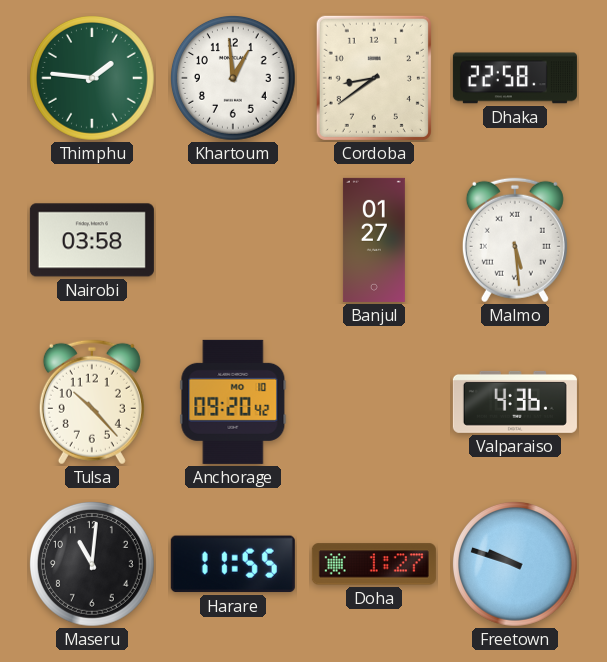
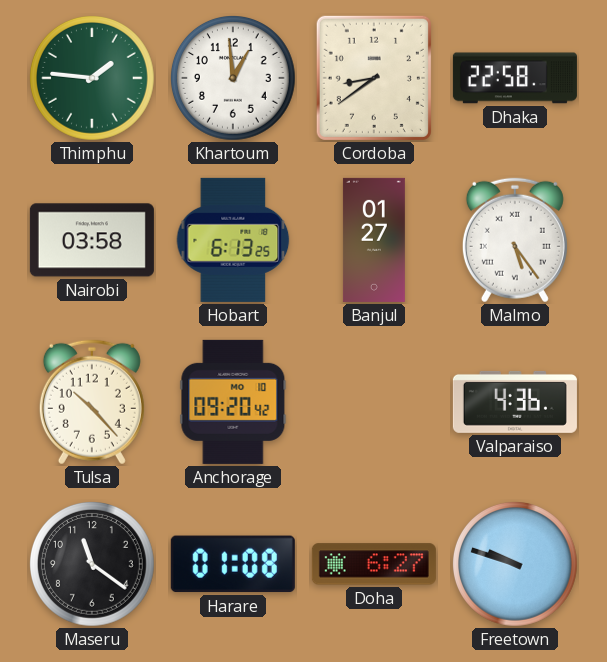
Hobart: none -> 6:13
Malmo: 5:29 -> 5:24
Maseru: 11:01 -> 11:21
Harare: 11:55 -> 01:08
Doha: 1:27 -> 6:27
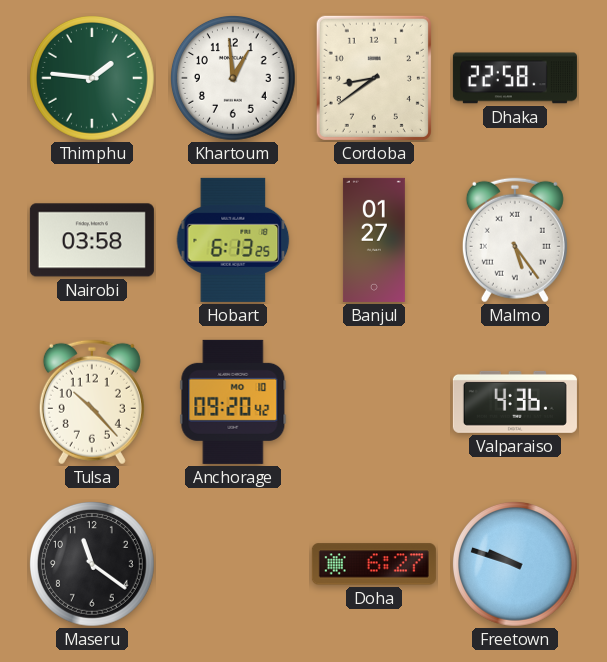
Harare: 01:08 -> none
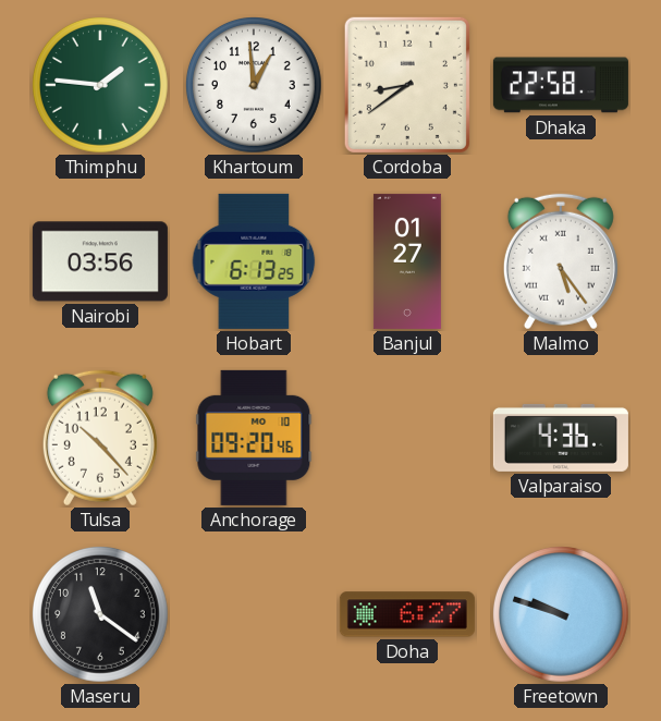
Nairobi: 03:58 -> 03:56
Anchorage: 09:20:42 -> 09:20:46
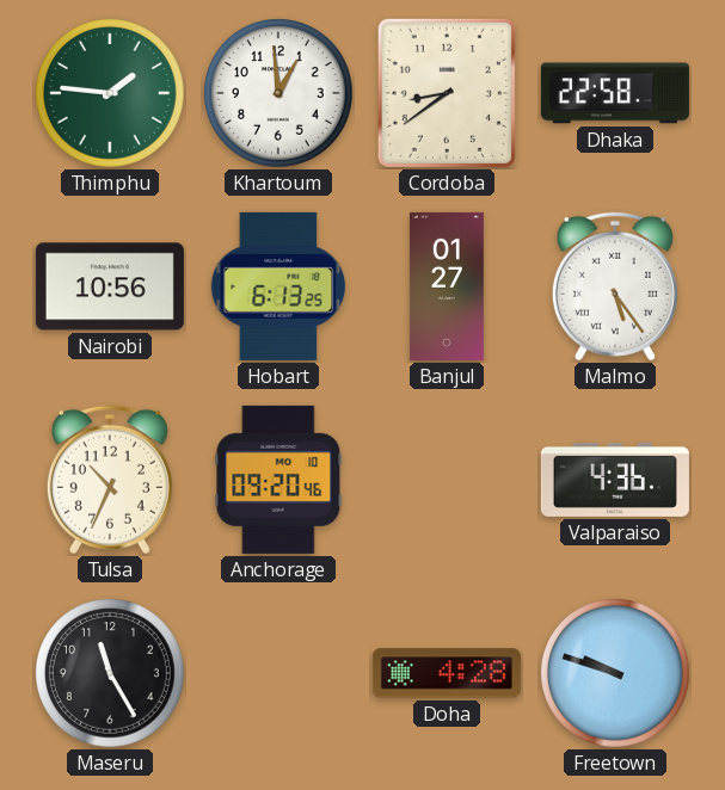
Nairobi: 03:56 -> 10:56
Tulsa: 10:23 -> 10:34
Maseru: 11:21 -> 11:25
Doha: 6:27 -> 4:28
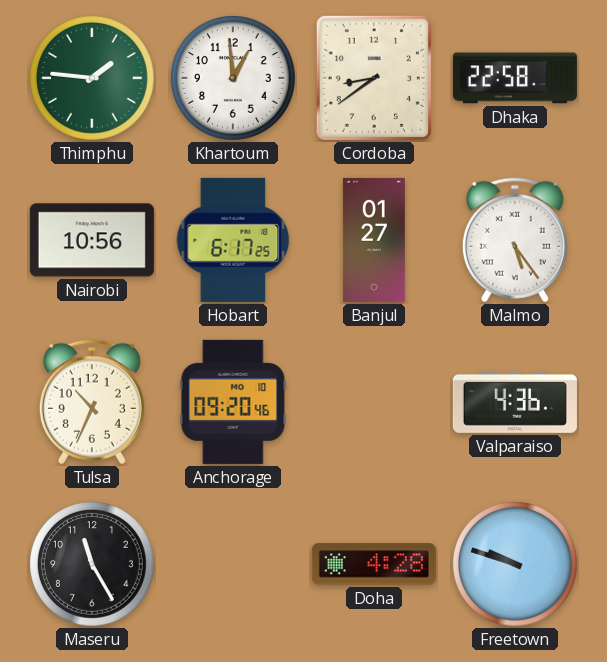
Hobart: 6:13 -> 6:17
